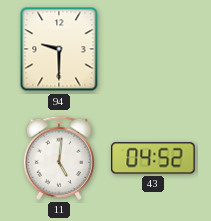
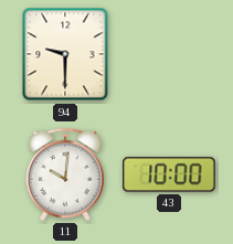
11: 5:01 -> 10:01
43: 04:52 -> 10:00
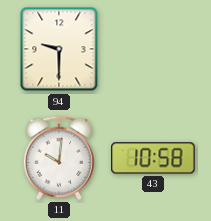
43: 10:00 -> 10:58
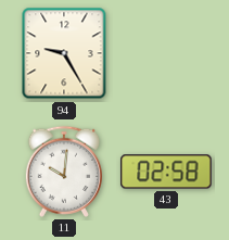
94: 9:30 -> 9:25
43: 10:58 -> 02:58
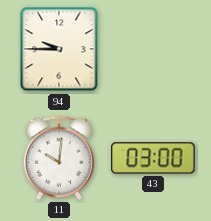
94: 9:25 -> 9:45
43: 02:58 -> 03:00
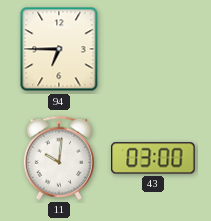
94: 9:45 -> 6:45
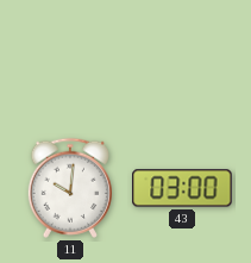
94: 6:45 -> none
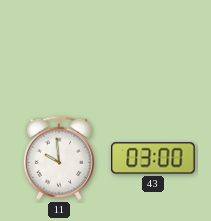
11: 10:01 -> 9:59
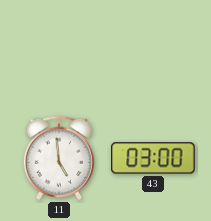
11: 9:59 -> 4:59
